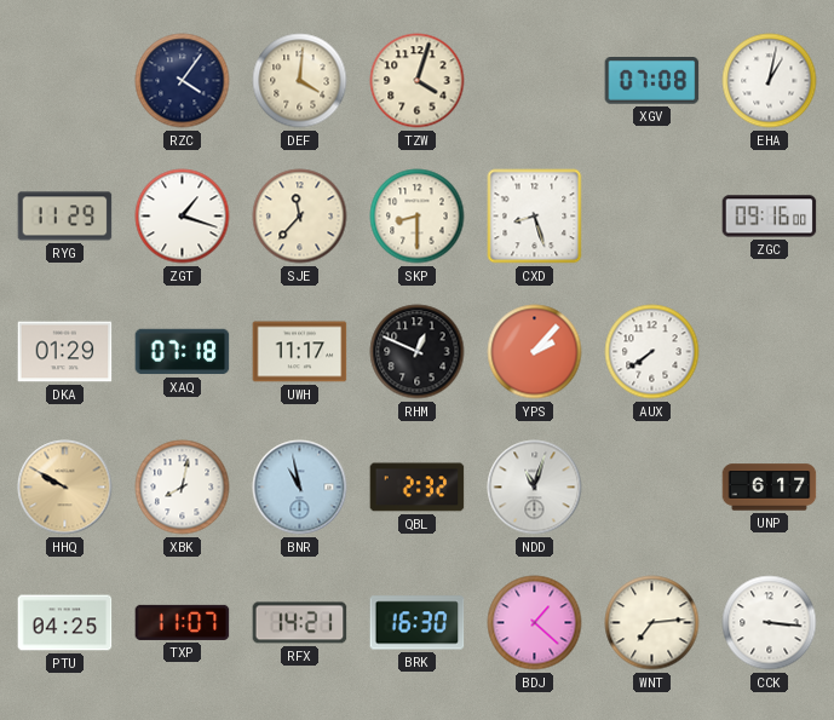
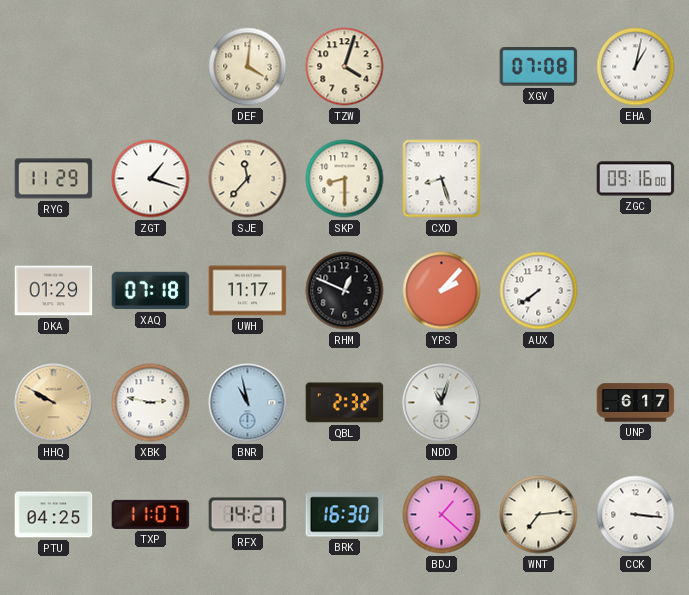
RZC: 4:06 -> none
XBK: 8:02 -> 2:47
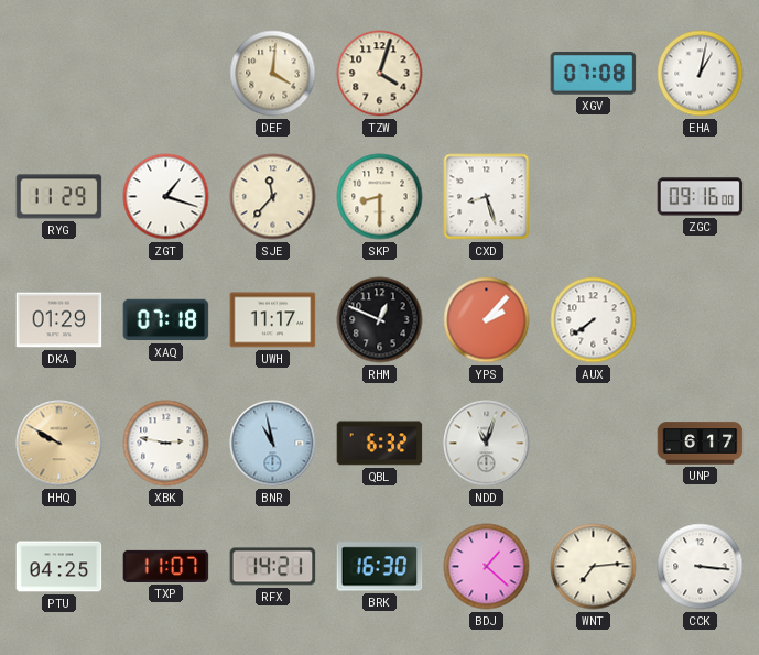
QBL: 2:32 -> 6:32
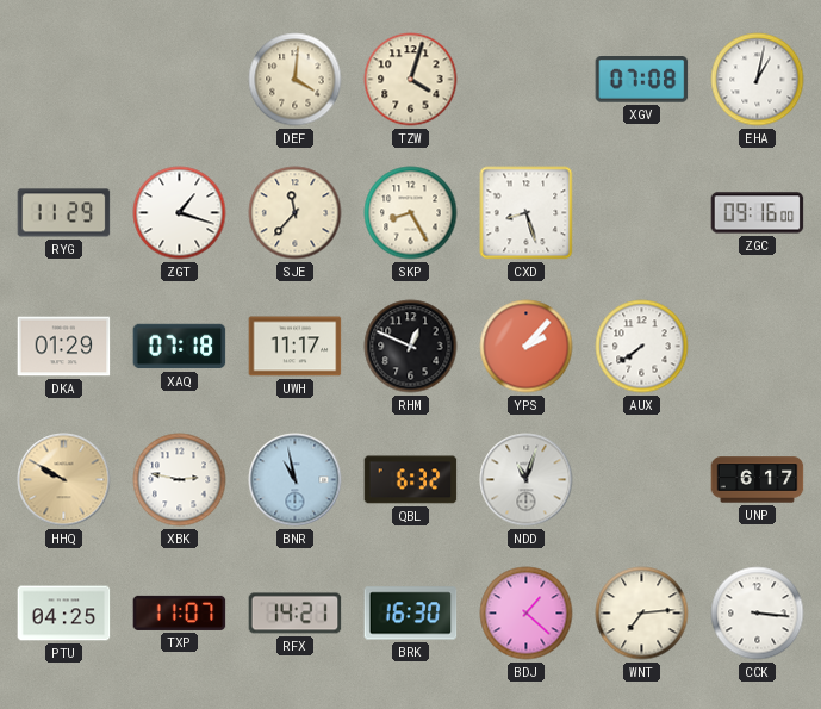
SKP: 8:30 -> 8:25
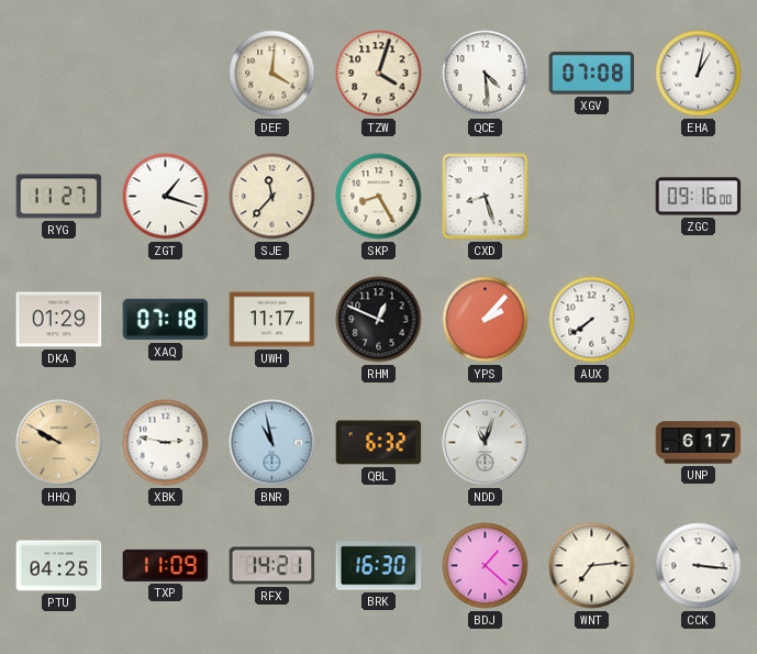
QCE: none -> 4:29
RYG: 11:29 -> 11:27
TXP: 11:07 -> 11:09
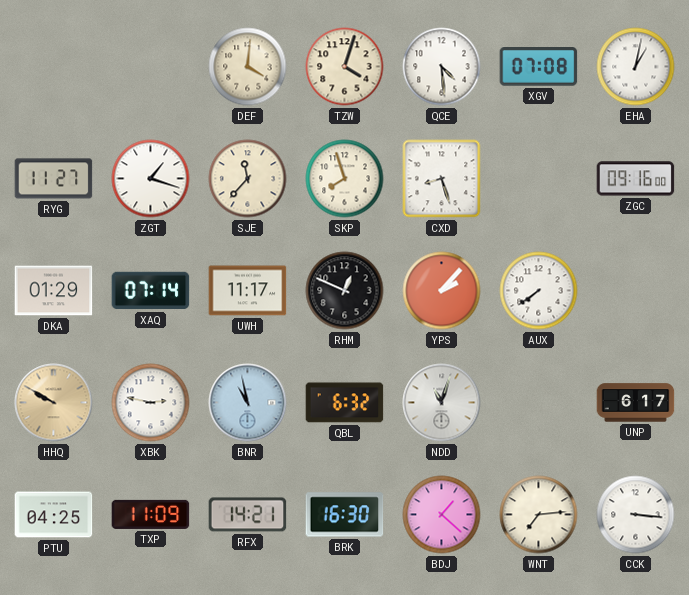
SKP: 8:25 -> 7:57
XAQ: 07:18 -> 07:14
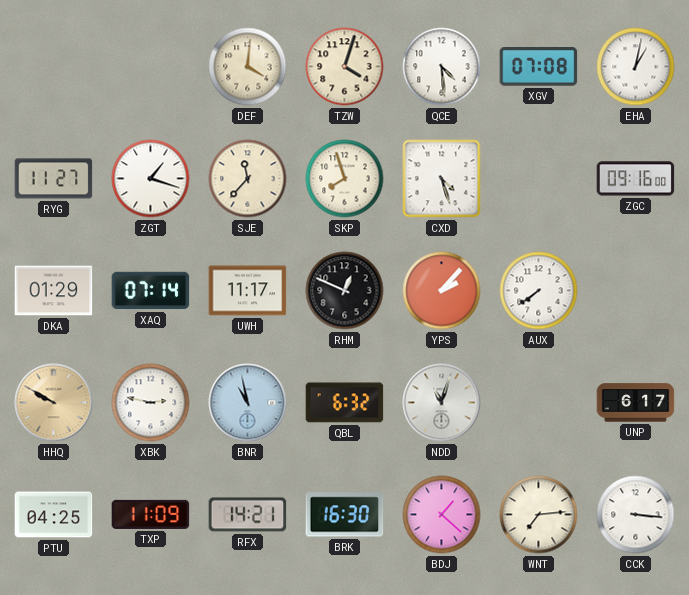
CXD: 8:27 -> 4:27
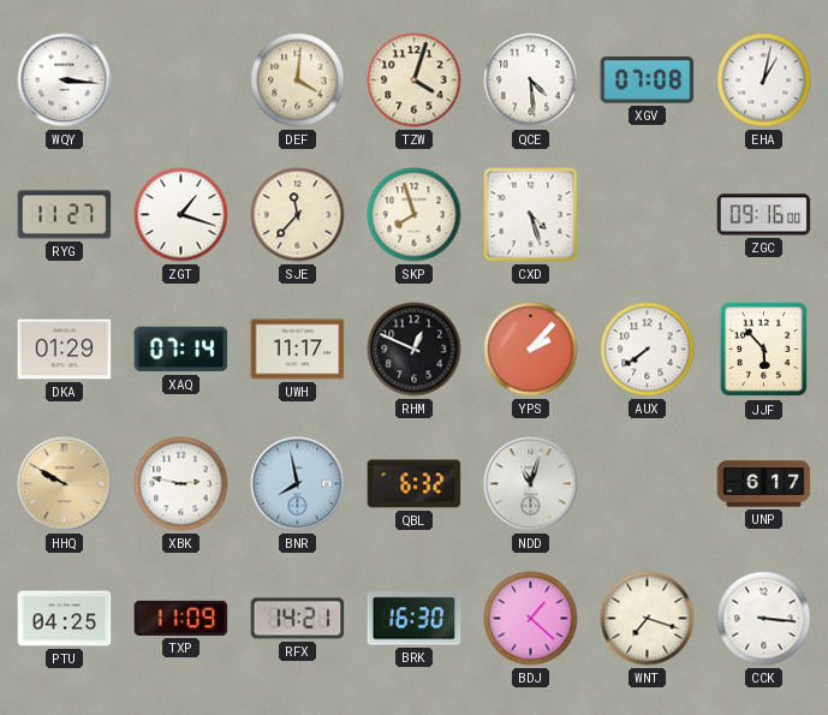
WQY: none -> 3:16
JJF: none -> 5:53
BNR: 10:58 -> 7:58
WNT: 7:14 -> 7:18
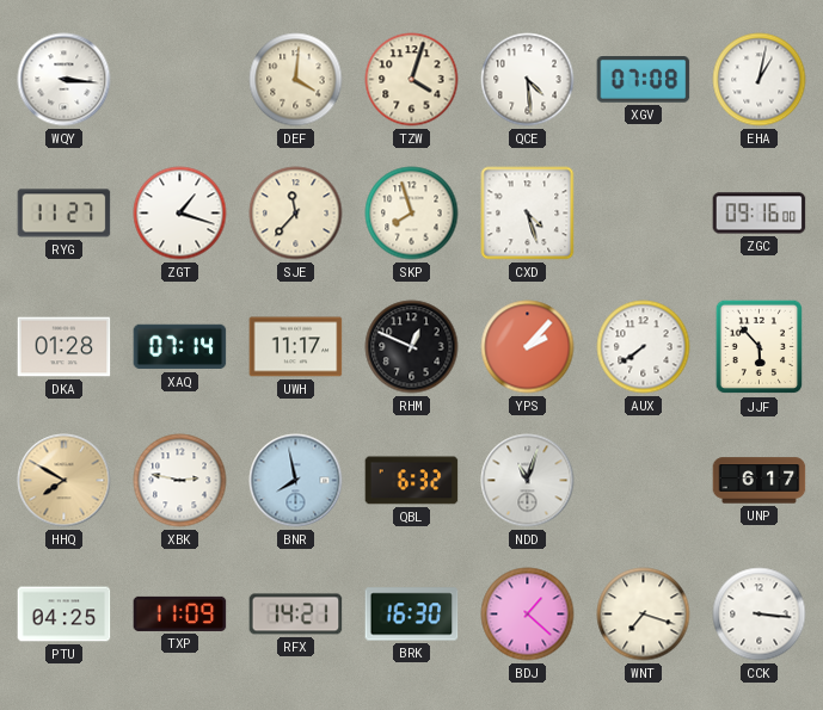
DKA: 01:29 -> 01:28
HHQ: 9:50 -> 7:50
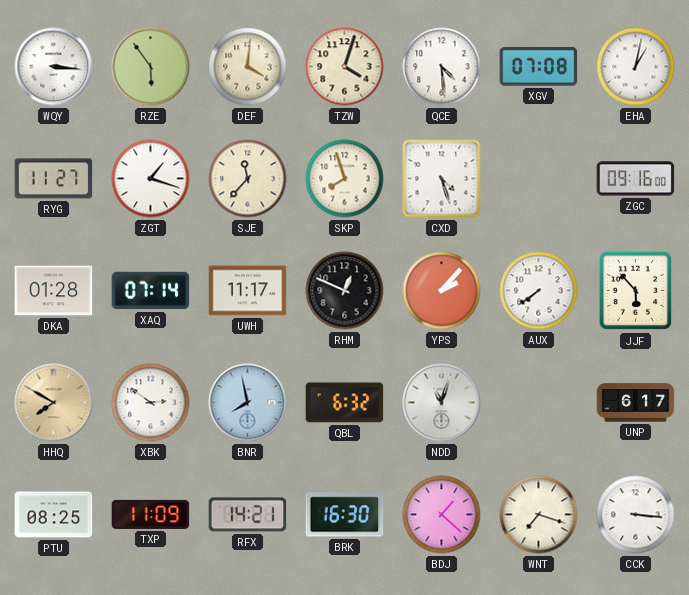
RZE: none -> 5:54
XBK: 2:47 -> 2:51
PTU: 04:25 -> 08:25
